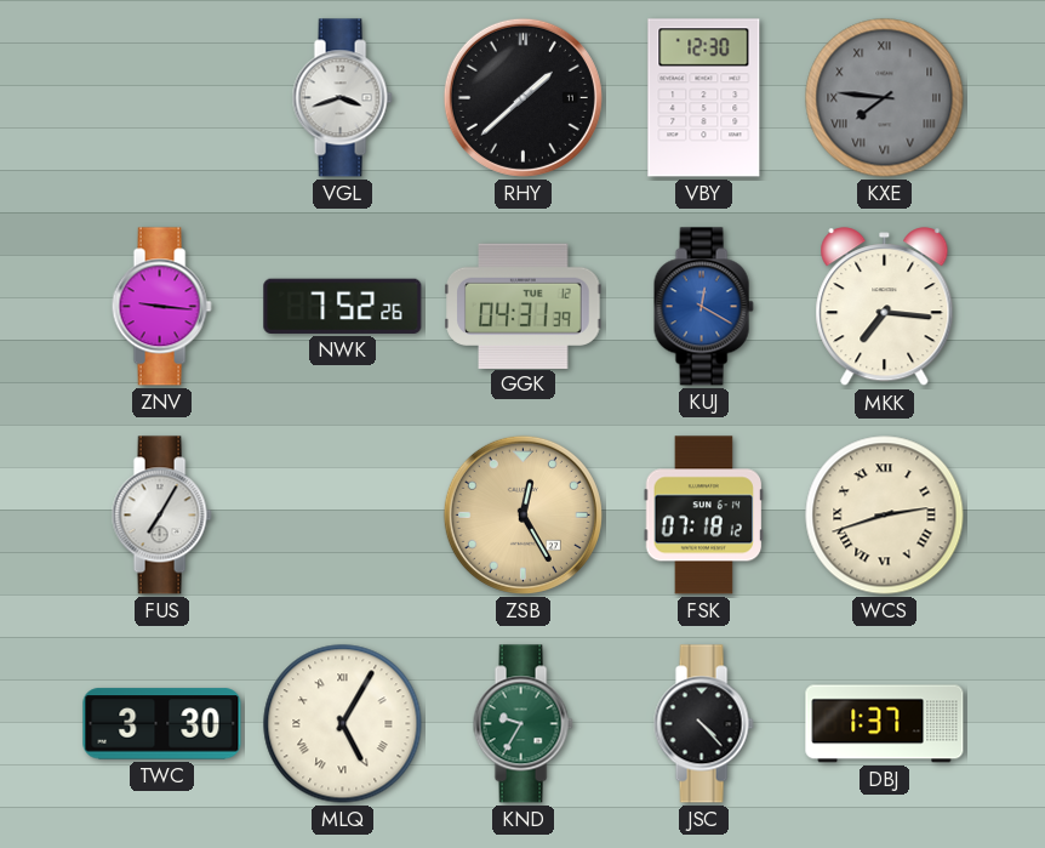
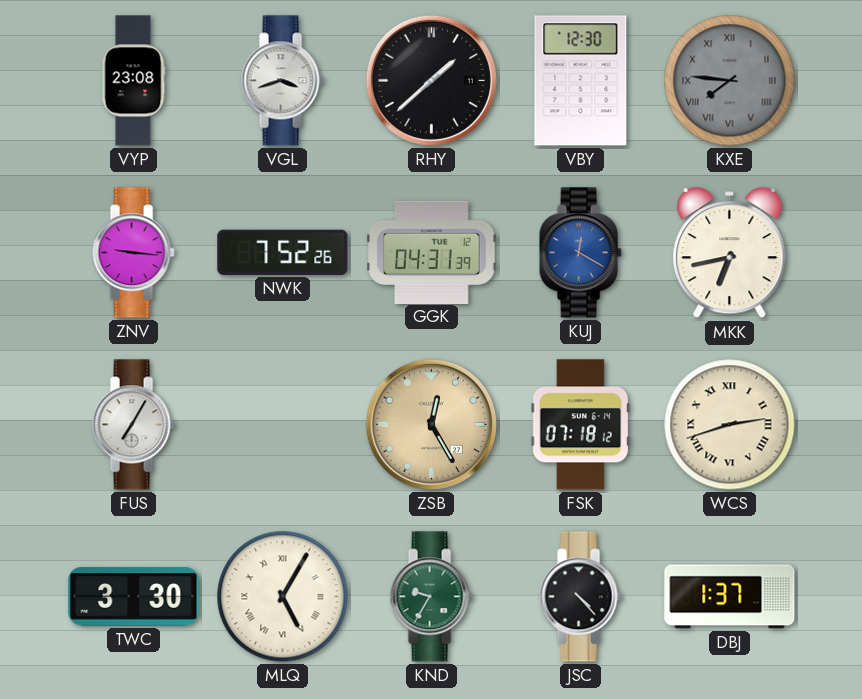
VYP: none -> 23:08
MKK: 7:16 -> 6:43
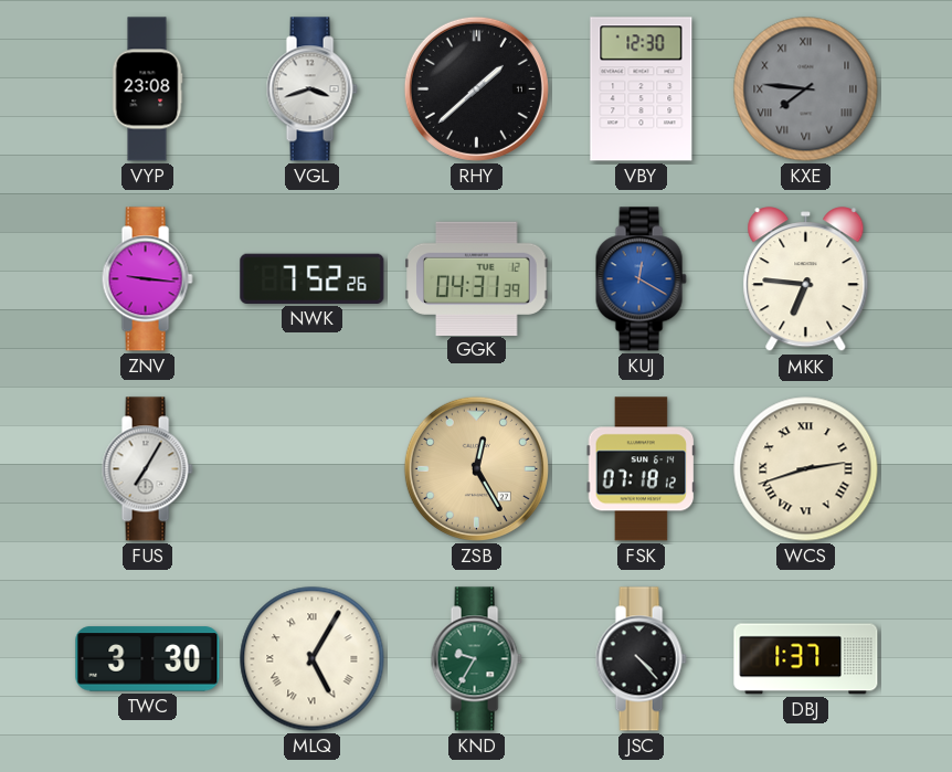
MKK: 6:43 -> 6:46
